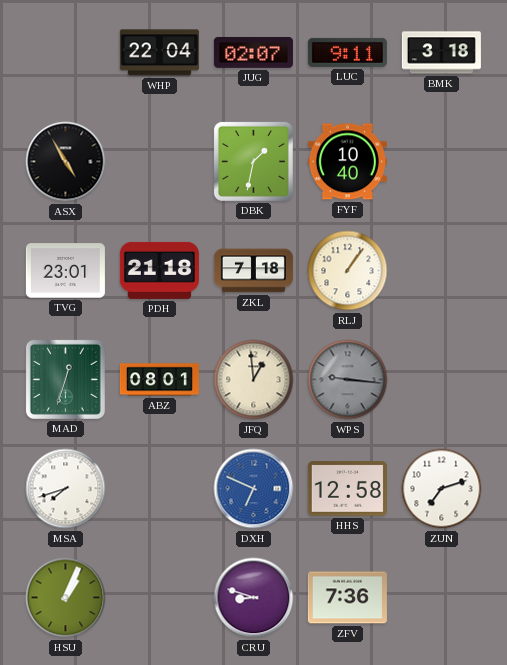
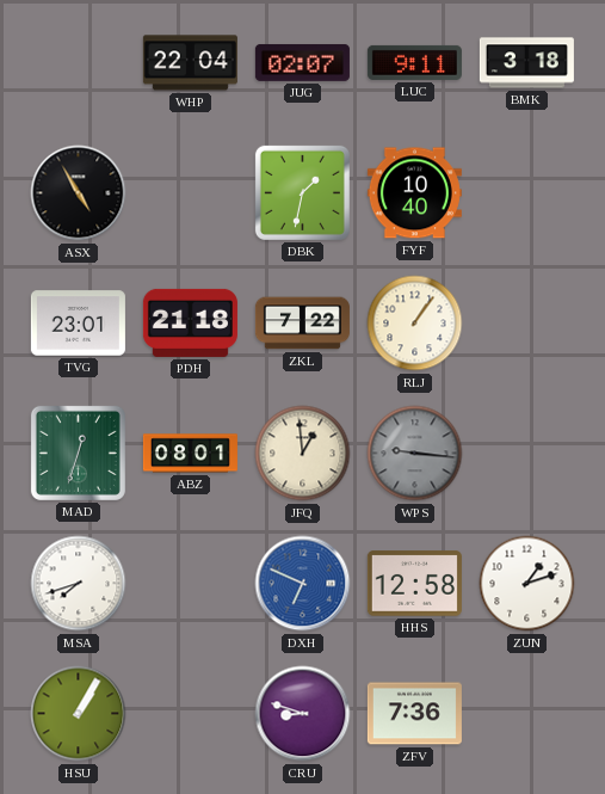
ZKL: 7:18 -> 7:22
ZUN: 7:12 -> 1:12
HSU: 1:04 -> 1:05
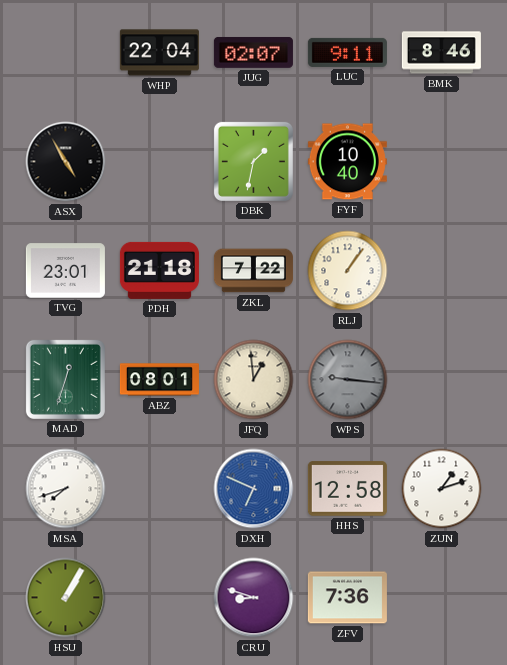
BMK: 3:18 -> 8:46
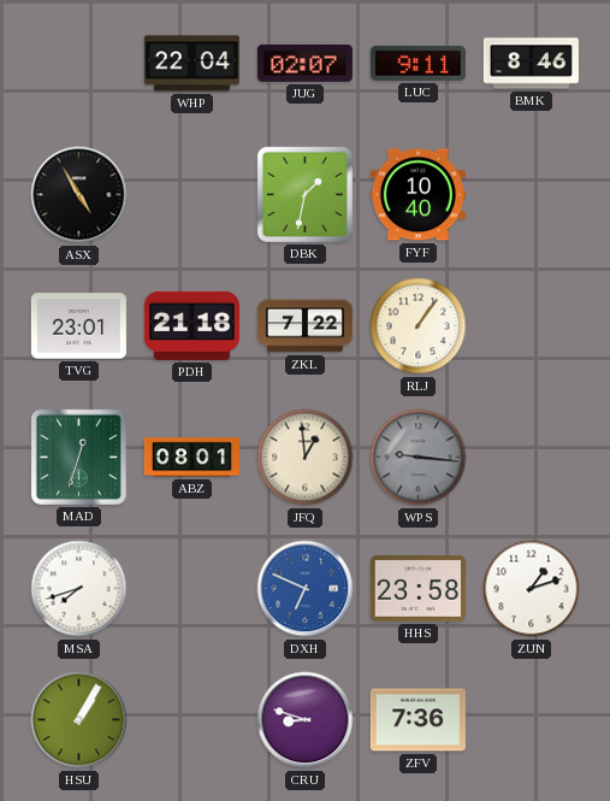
HHS: 12:58 -> 23:58
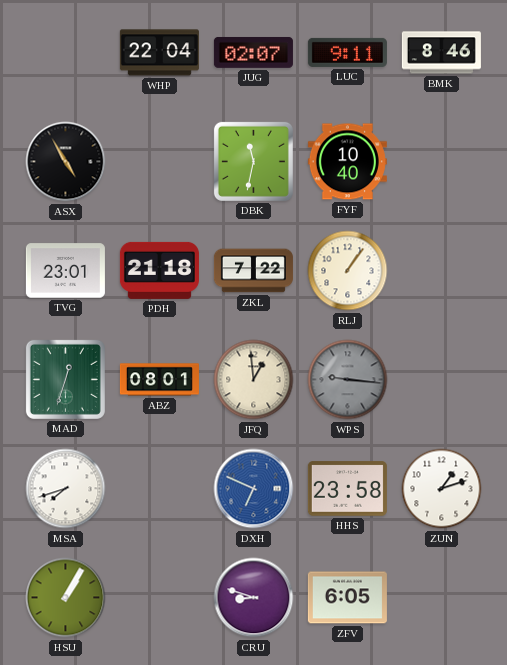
DBK: 1:32 -> 11:32
ZFV: 7:36 -> 6:05
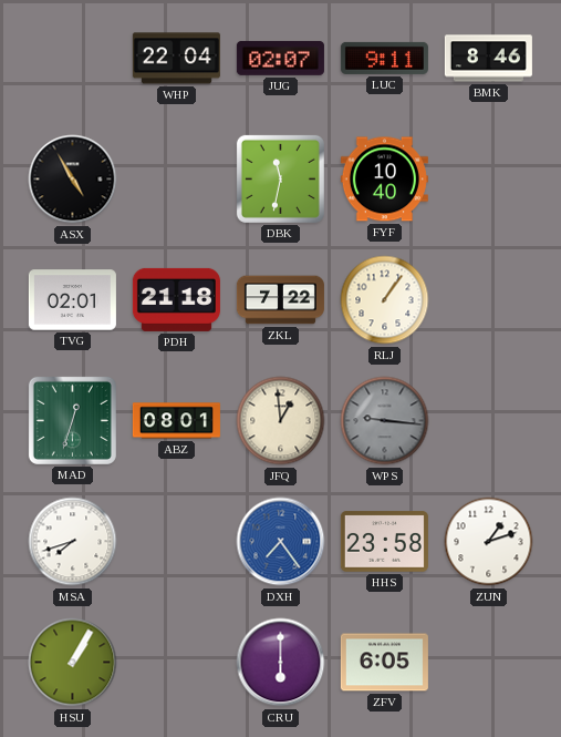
TVG: 23:01 -> 02:01
DXH: 6:49 -> 7:24
CRU: 8:48 -> 6:00
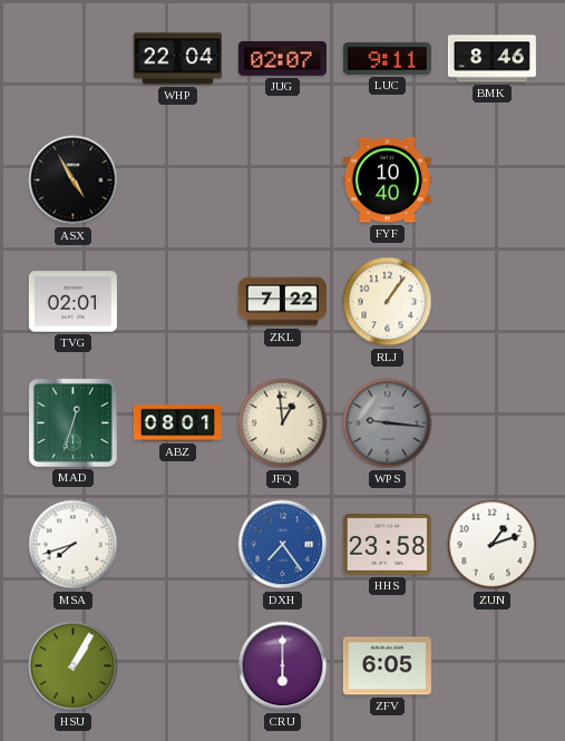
DBK: 11:32 -> none
PDH: 21:18 -> none
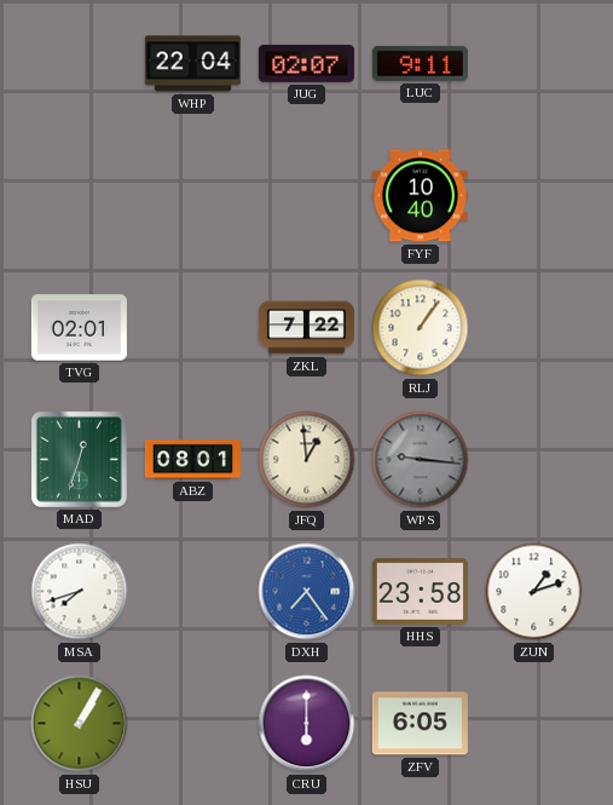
BMK: 8:46 -> none
ASX: 4:55 -> none
